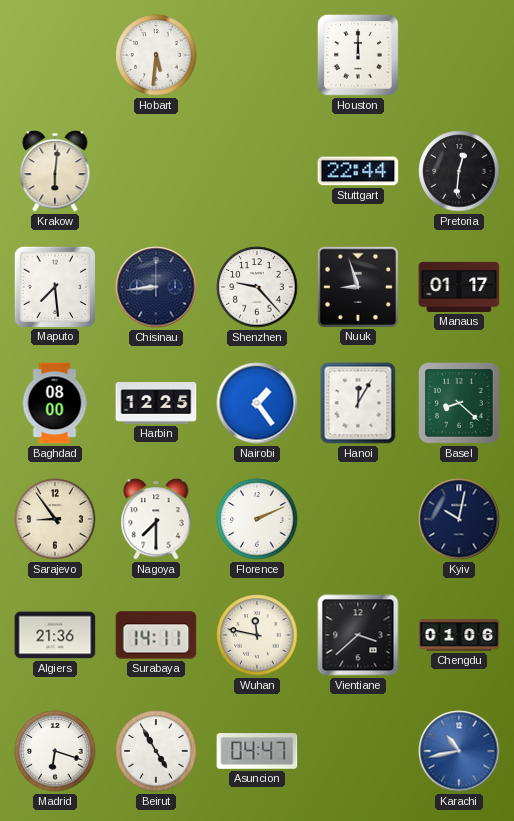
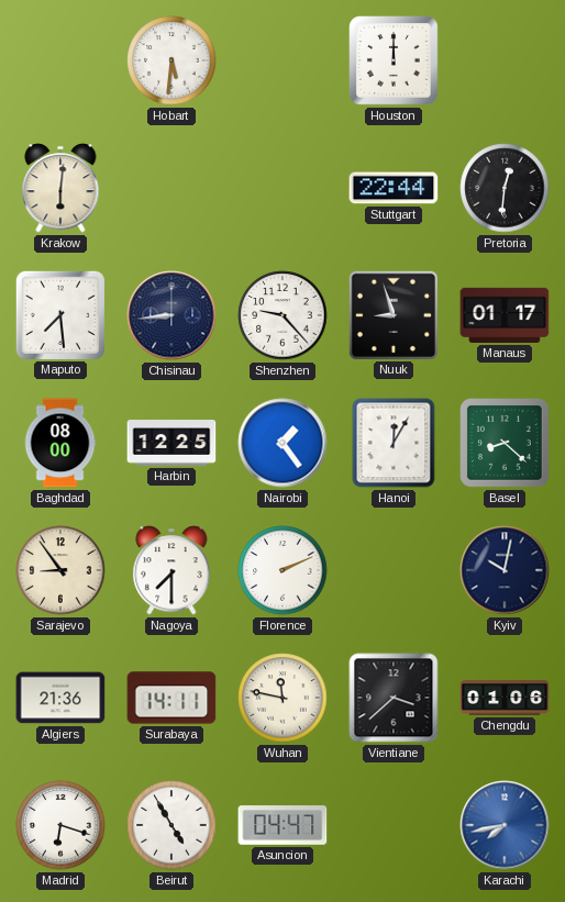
Karachi: 10:43 -> 7:43
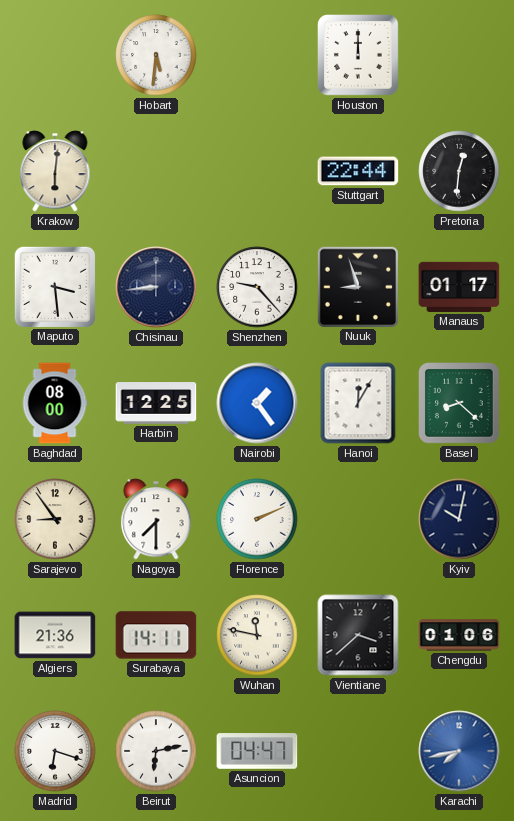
Maputo: 7:29 -> 3:29
Beirut: 4:55 -> 6:13
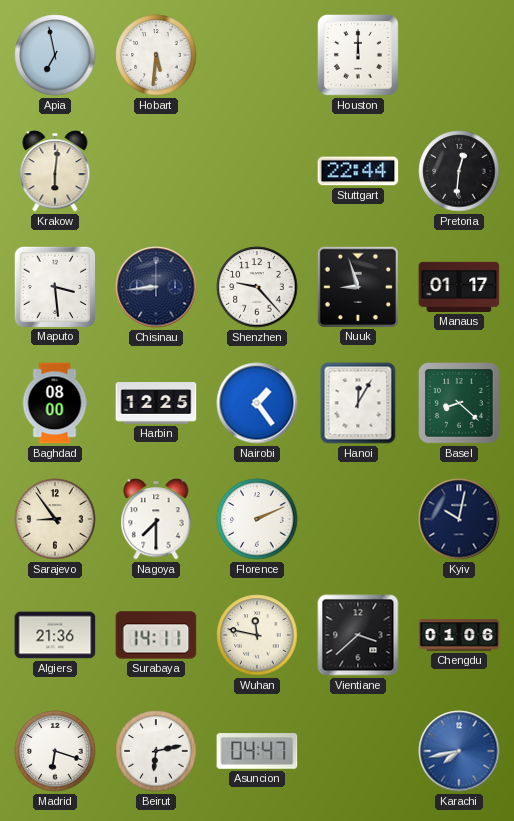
Apia: none -> 6:58
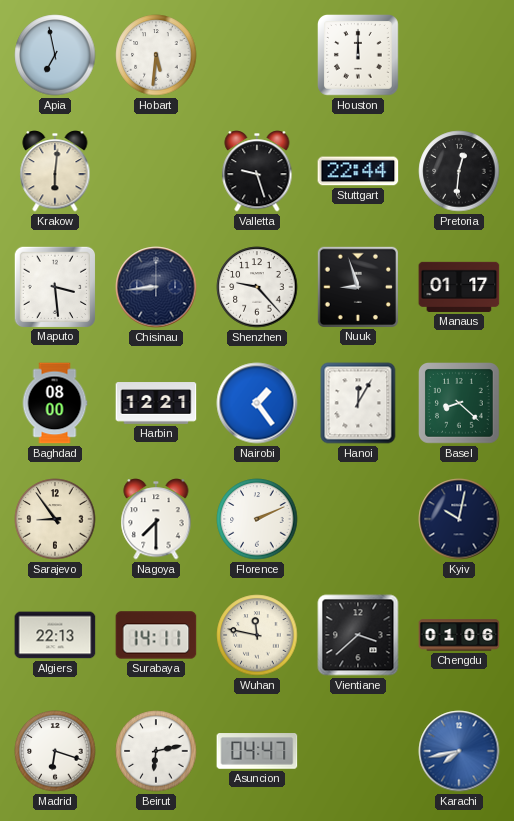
Valletta: none -> 9:27
Harbin: 12:25 -> 12:21
Algiers: 21:36 -> 22:13
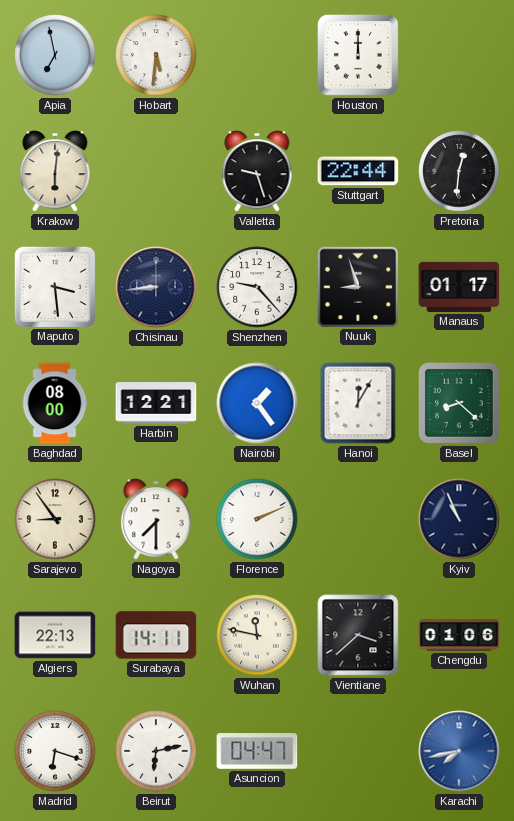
Kyiv: 10:02 -> 10:56
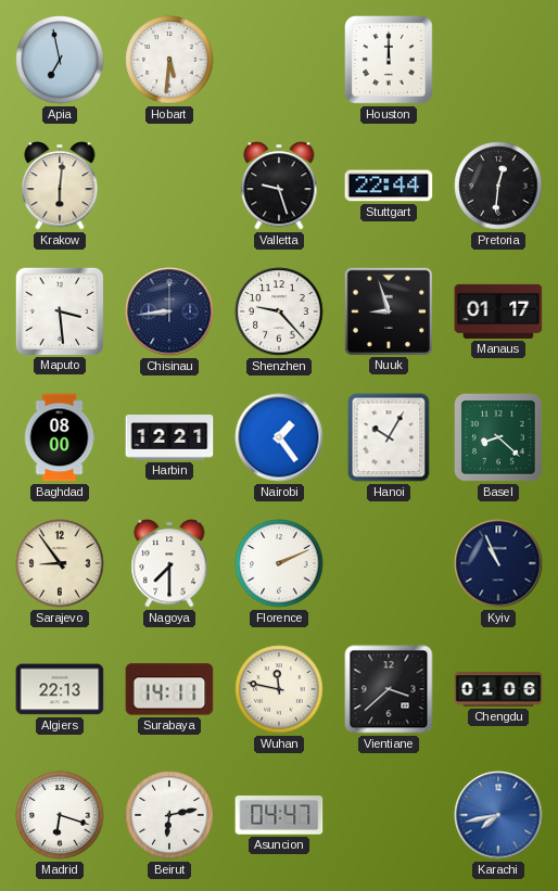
Hanoi: 12:05 -> 10:05
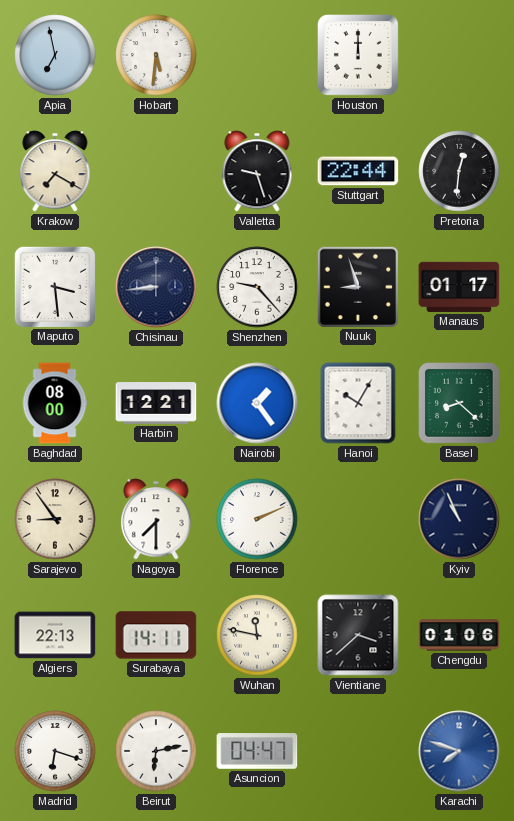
Krakow: 6:01 -> 7:20
Karachi: 7:43 -> 7:48
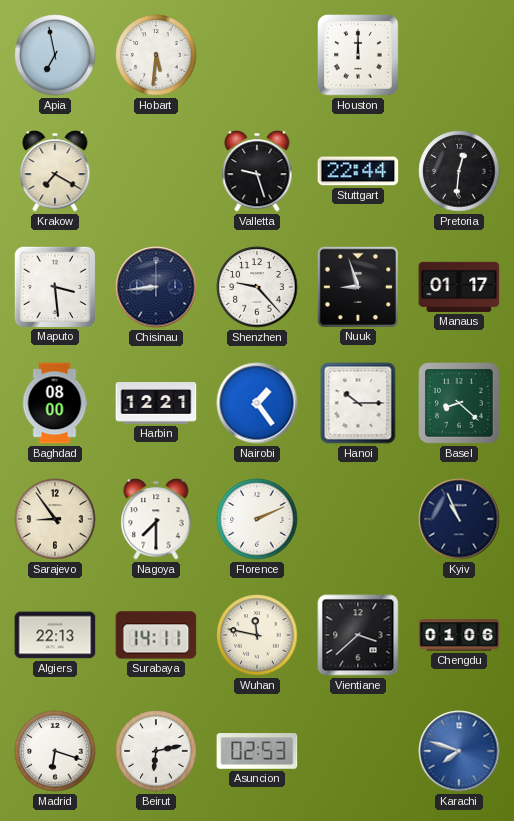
Hanoi: 10:05 -> 10:15
Asuncion: 04:47 -> 02:53
